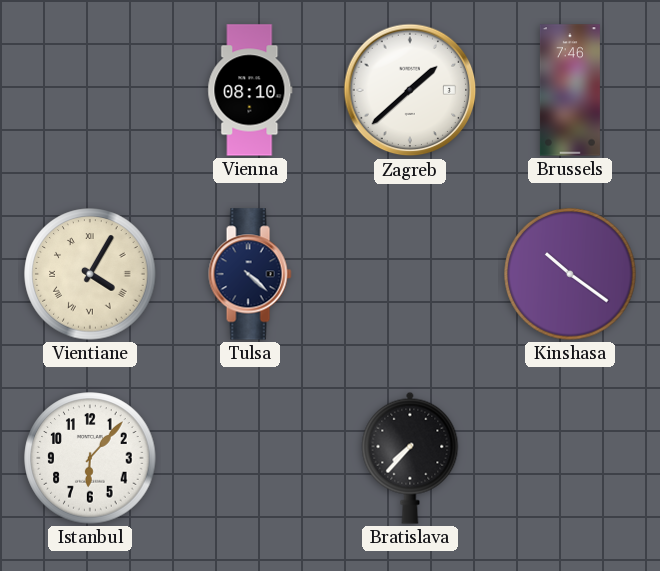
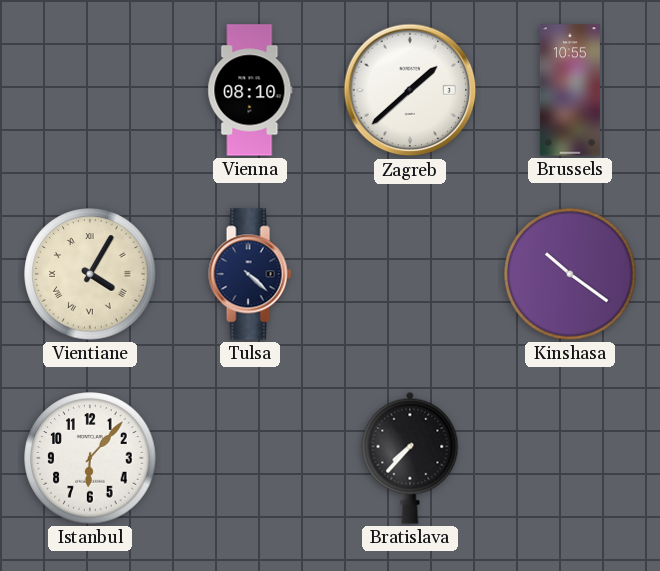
Brussels: 7:46 -> 10:55
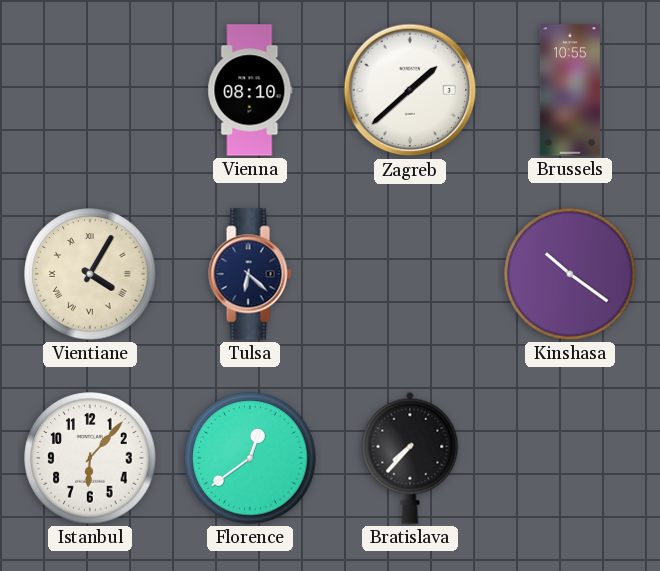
Tulsa: 4:22 -> 6:22
Florence: none -> 12:39
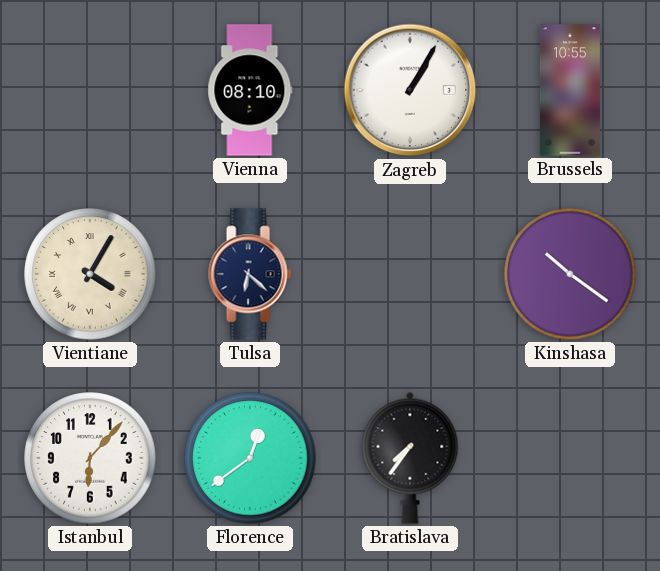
Zagreb: 1:38 -> 1:05
Bratislava: 7:37 -> 7:36
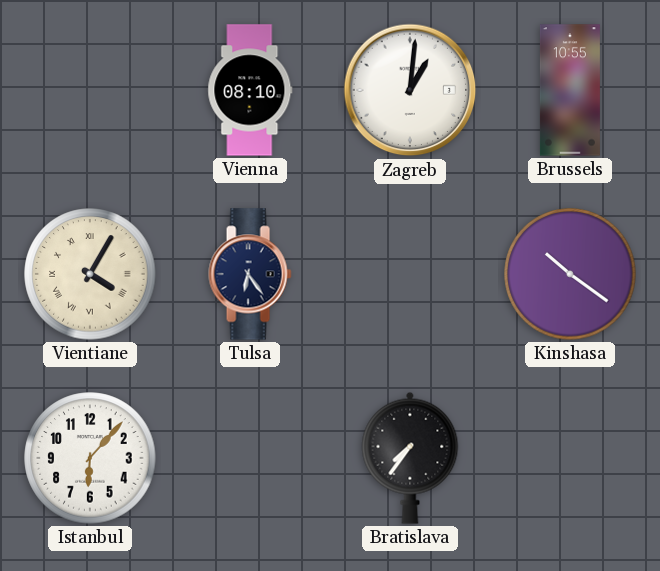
Zagreb: 1:05 -> 1:01
Tulsa: 6:22 -> 6:24
Florence: 12:39 -> none
